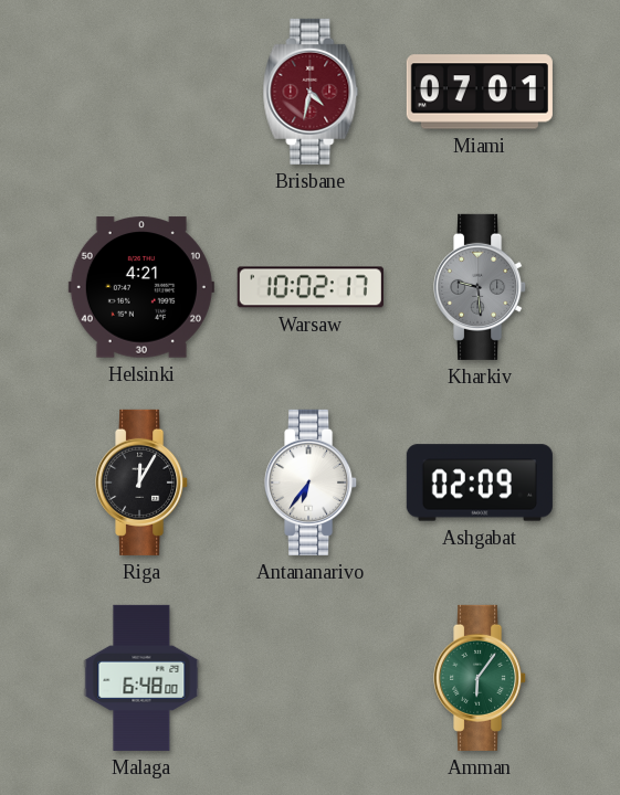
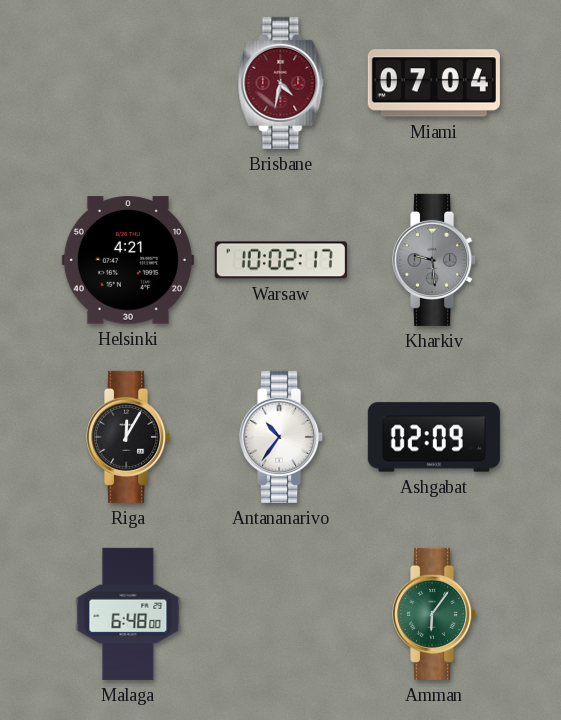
Miami: 07:01 -> 07:04
Antananarivo: 6:36 -> 10:36
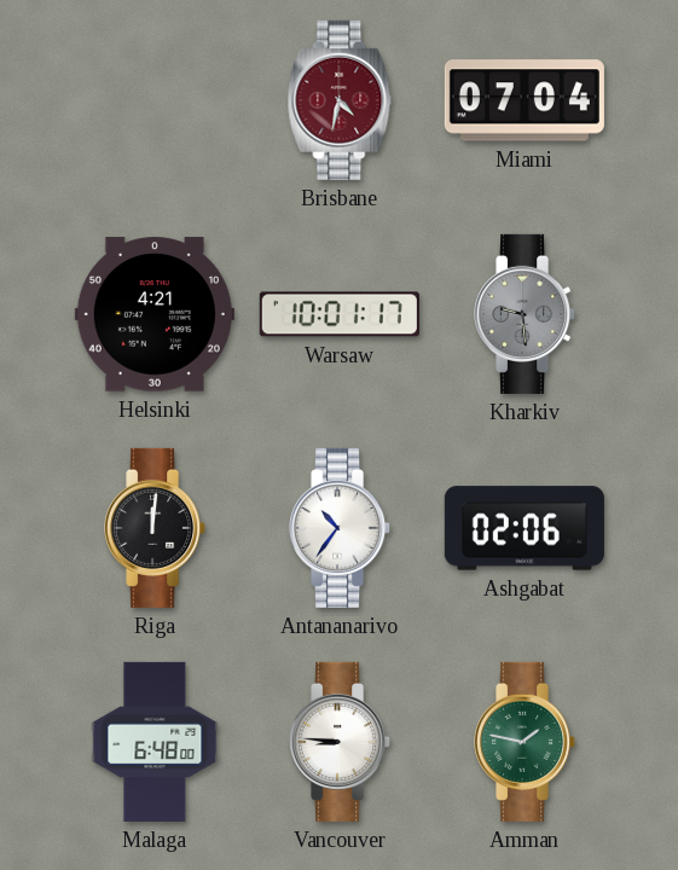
Warsaw: 10:02 -> 10:01
Riga: 12:05 -> 12:01
Ashgabat: 02:09 -> 02:06
Vancouver: none -> 8:46
Amman: 6:06 -> 1:47
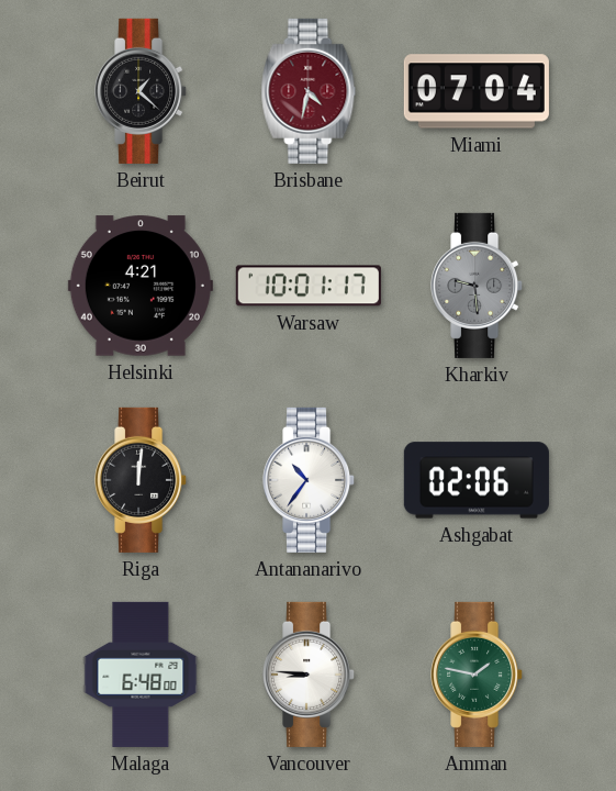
Beirut: none -> 1:22
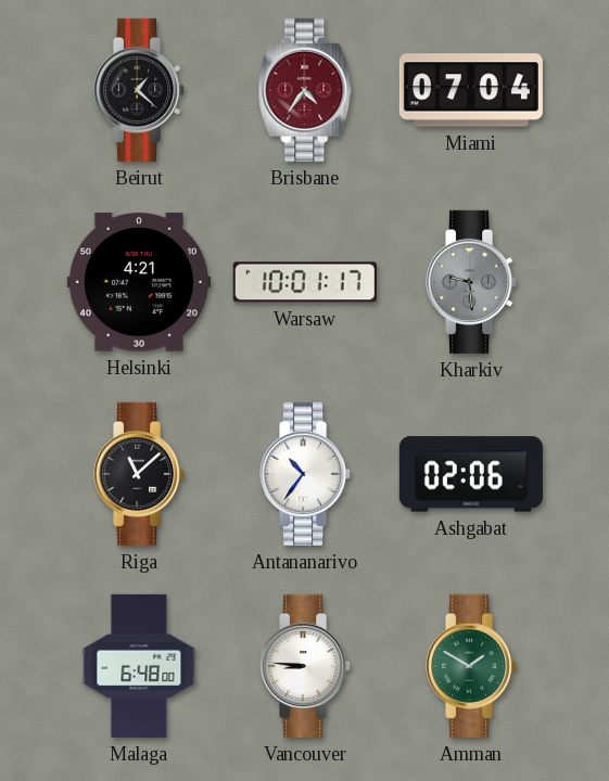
Brisbane: 4:32 -> 4:36
Riga: 12:01 -> 11:08
Amman: 1:47 -> 1:50
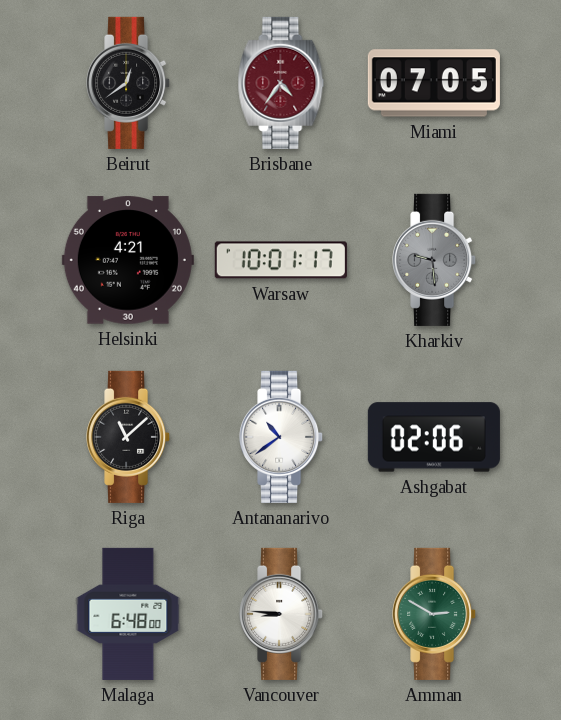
Beirut: 1:22 -> 12:39
Miami: 07:04 -> 07:05
Antananarivo: 10:36 -> 10:39
Amman: 1:50 -> 2:50
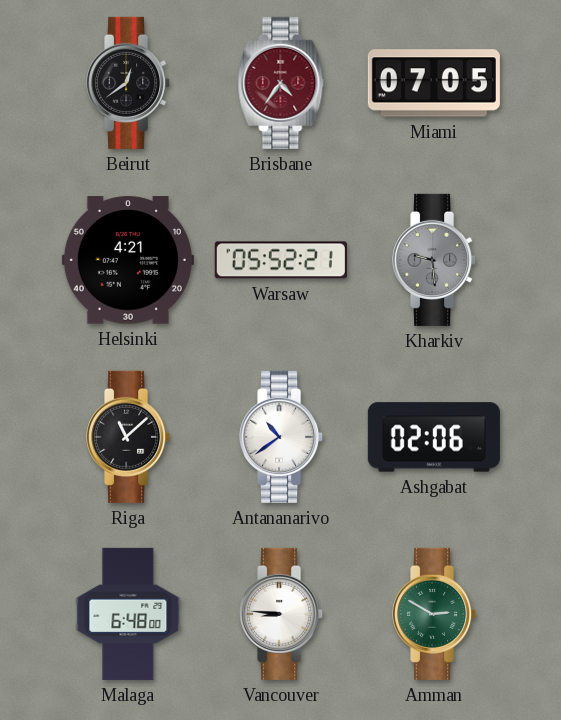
Warsaw: 10:01 -> 05:52
